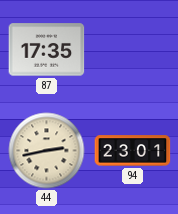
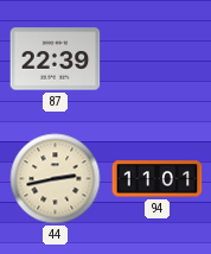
87: 17:35 -> 22:39
94: 23:01 -> 11:01
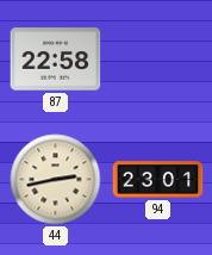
87: 22:39 -> 22:58
94: 11:01 -> 23:01
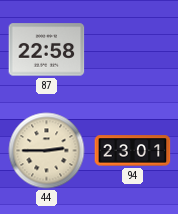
44: 2:43 -> 2:45
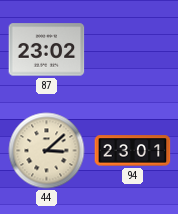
87: 22:58 -> 23:02
44: 2:45 -> 3:08
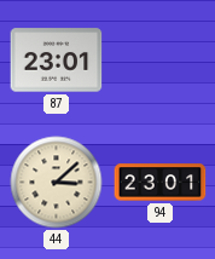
87: 23:02 -> 23:01
